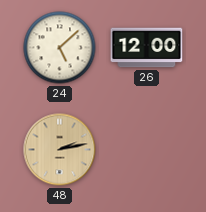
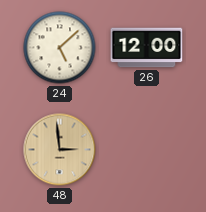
48: 2:13 -> 2:59
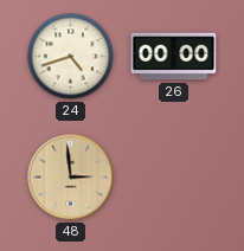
24: 5:08 -> 4:42
26: 12:00 -> 00:00
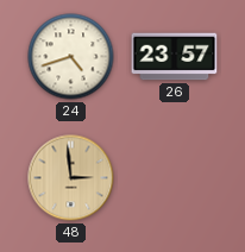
26: 00:00 -> 23:57
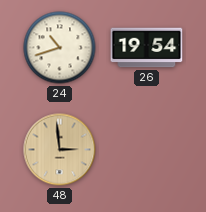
24: 4:42 -> 10:42
26: 23:57 -> 19:54
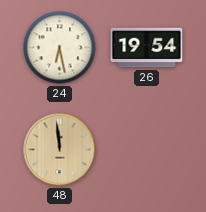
24: 10:42 -> 6:28
48: 2:59 -> 11:59
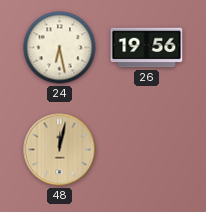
26: 19:54 -> 19:56
48: 11:59 -> 12:02
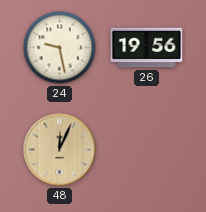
24: 6:28 -> 9:28
48: 12:02 -> 12:04
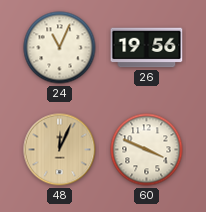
24: 9:28 -> 11:04
60: none -> 3:49
